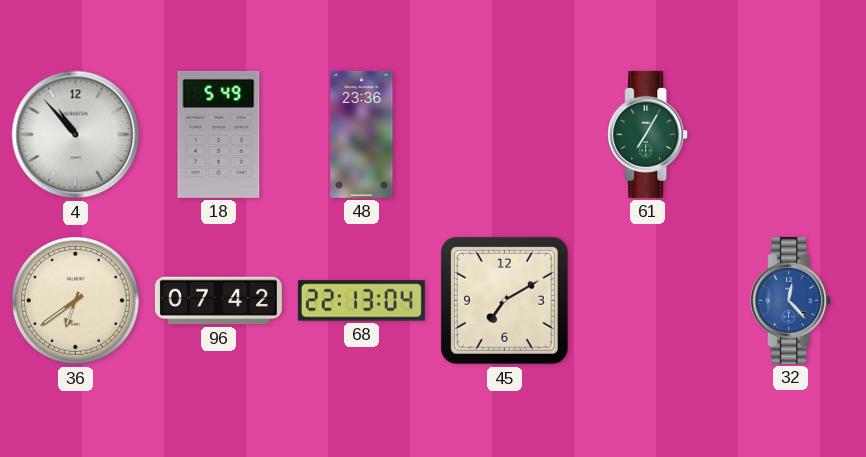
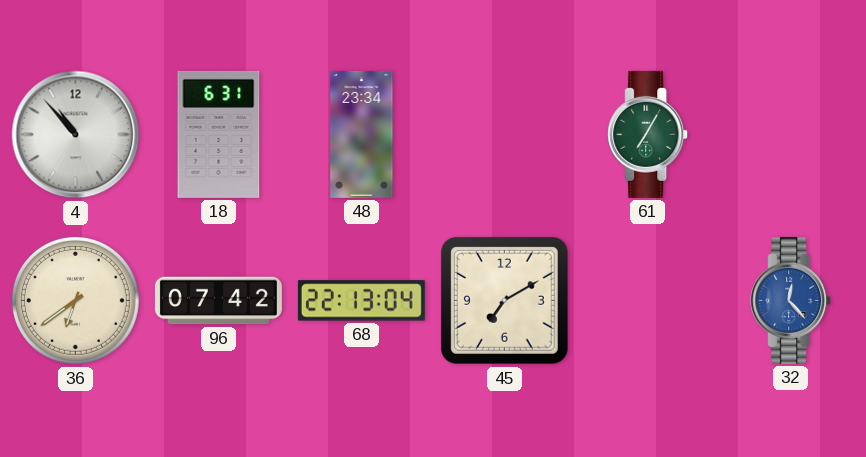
18: 5:49 -> 6:31
48: 23:36 -> 23:34
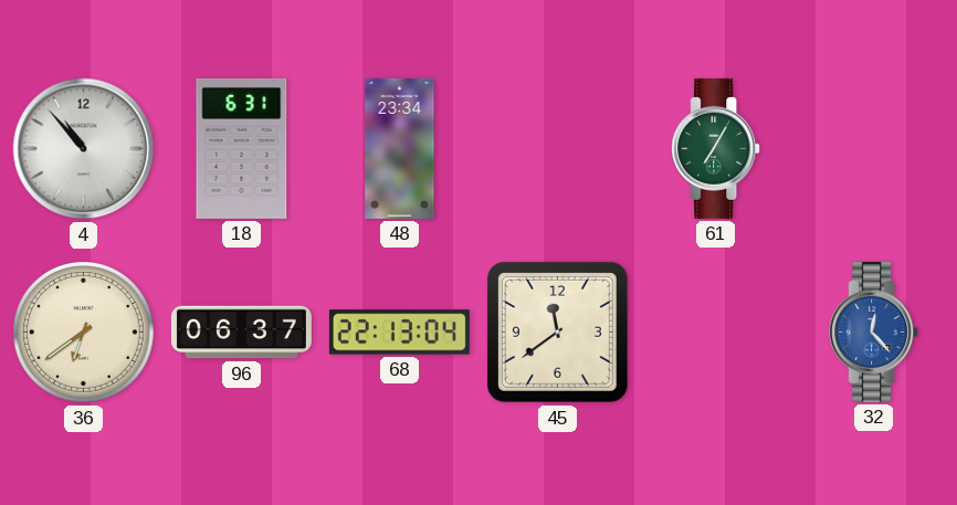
96: 07:42 -> 06:37
45: 7:10 -> 11:39
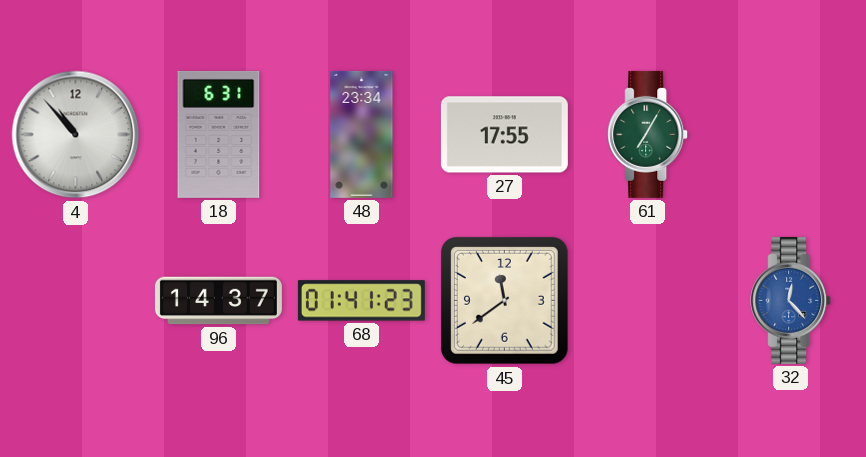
27: none -> 17:55
36: 6:39 -> none
96: 06:37 -> 14:37
68: 22:13 -> 01:41
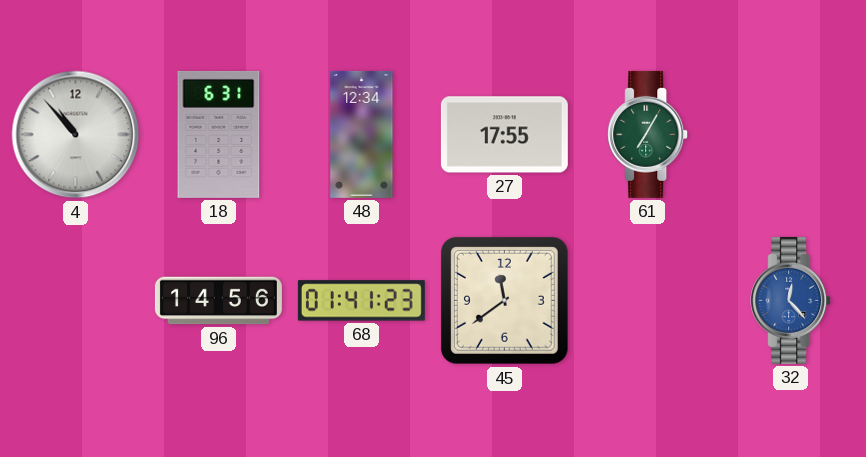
48: 23:34 -> 12:34
96: 14:37 -> 14:56
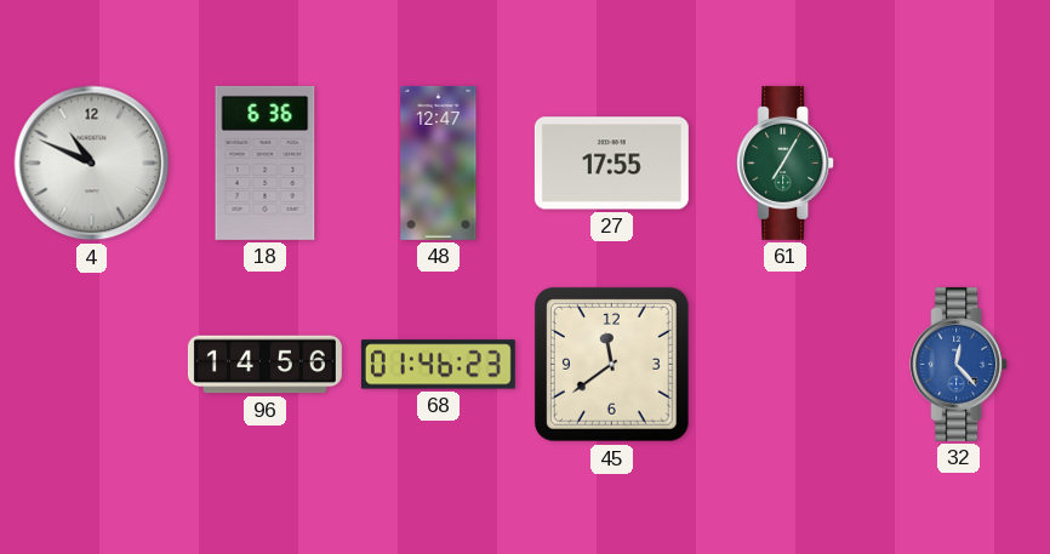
4: 10:53 -> 10:49
18: 6:31 -> 6:36
48: 12:34 -> 12:47
68: 01:41 -> 01:46
